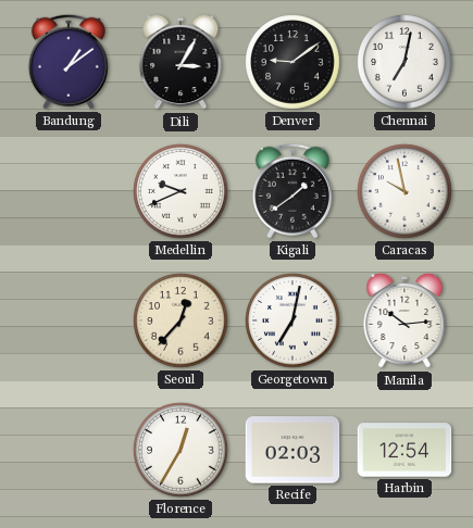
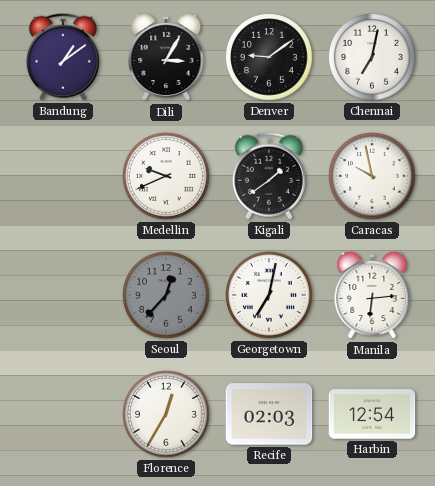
Seoul dial: cream -> grey
Manila: 10:14 -> 6:14
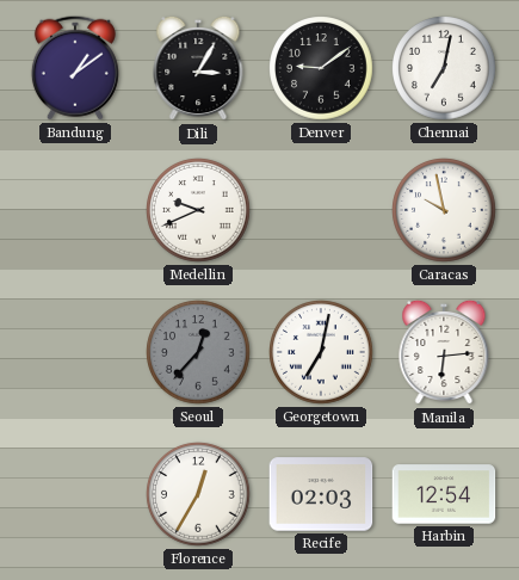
Kigali: 1:39 -> none
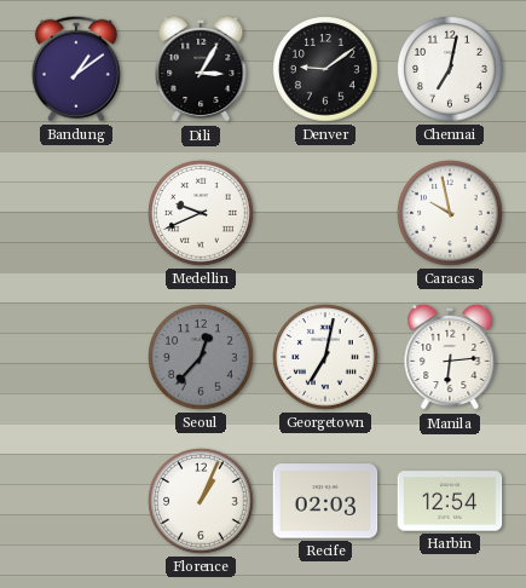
Florence: 12:35 -> 1:04
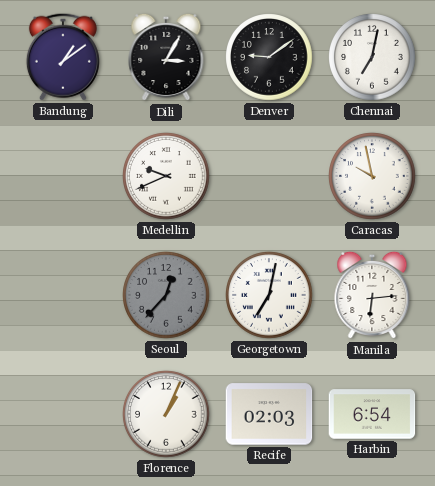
Harbin: 12:54 -> 6:54
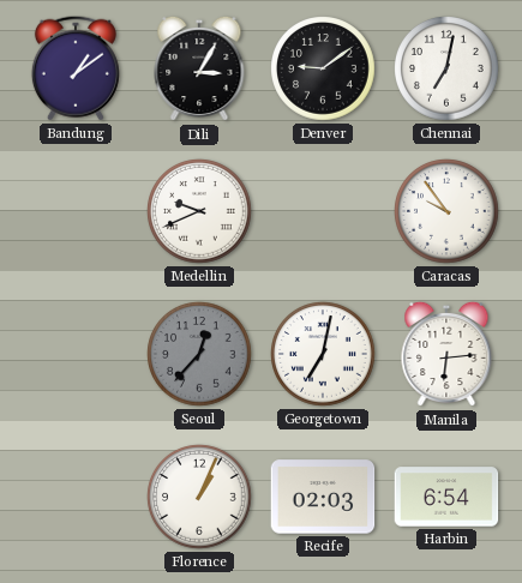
Caracas: 9:58 -> 9:54
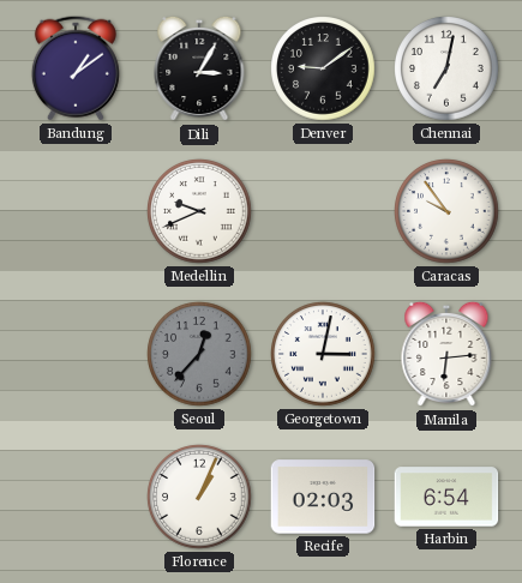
Georgetown: 7:02 -> 3:02
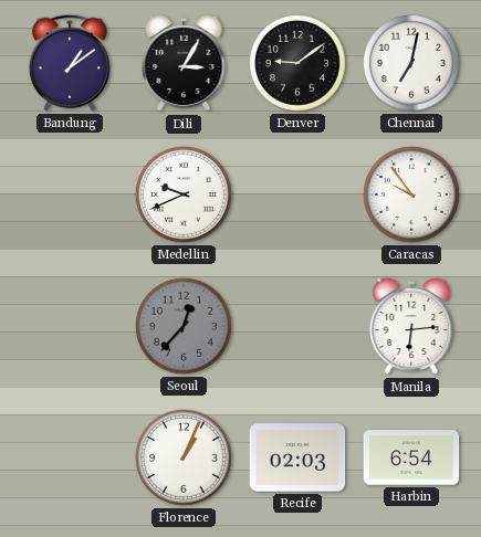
Georgetown: 3:02 -> none
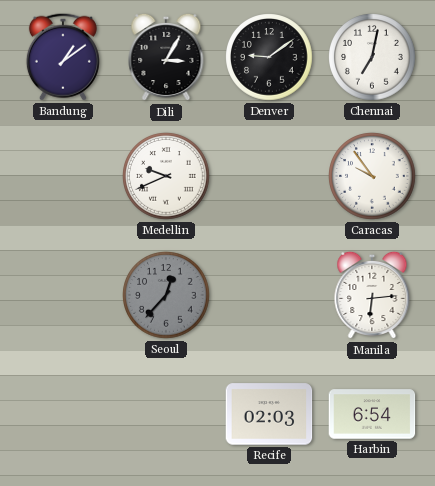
Florence: 1:04 -> none
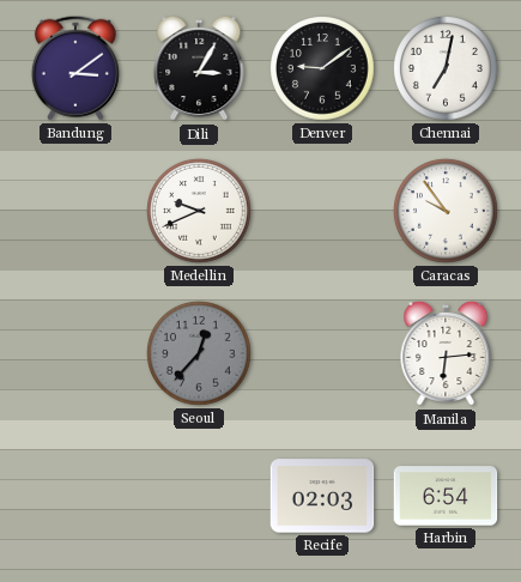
Bandung: 1:09 -> 3:09
